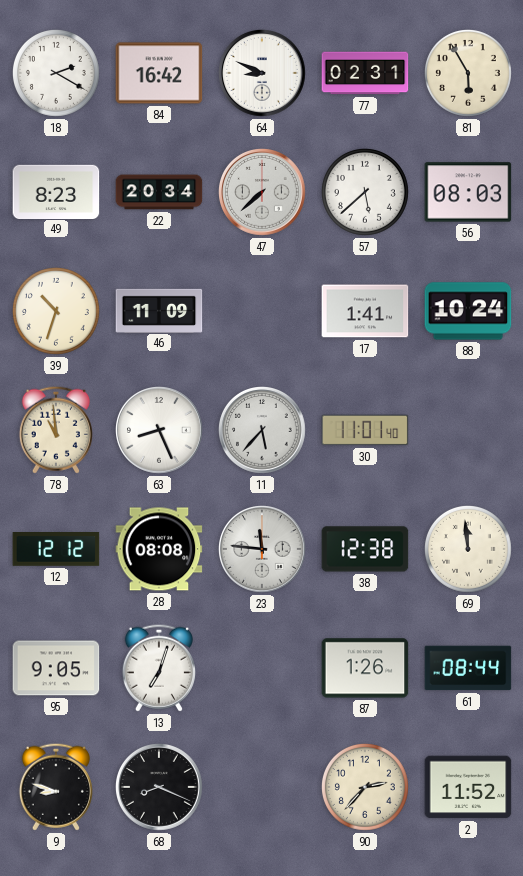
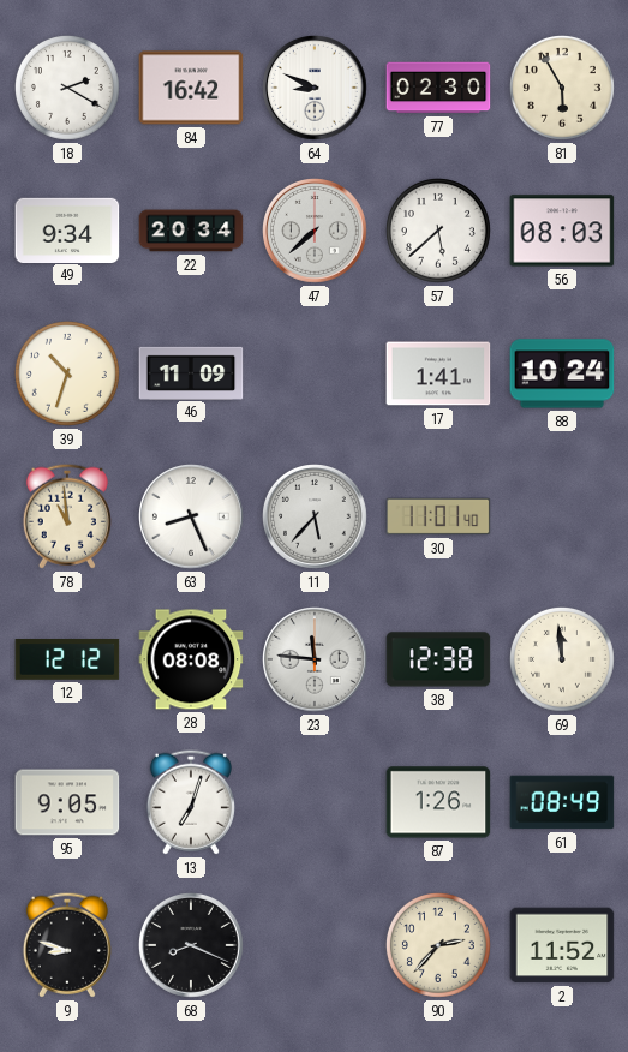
77: 02:31 -> 02:30
49: 8:23 -> 9:34
61: 08:44 -> 08:49
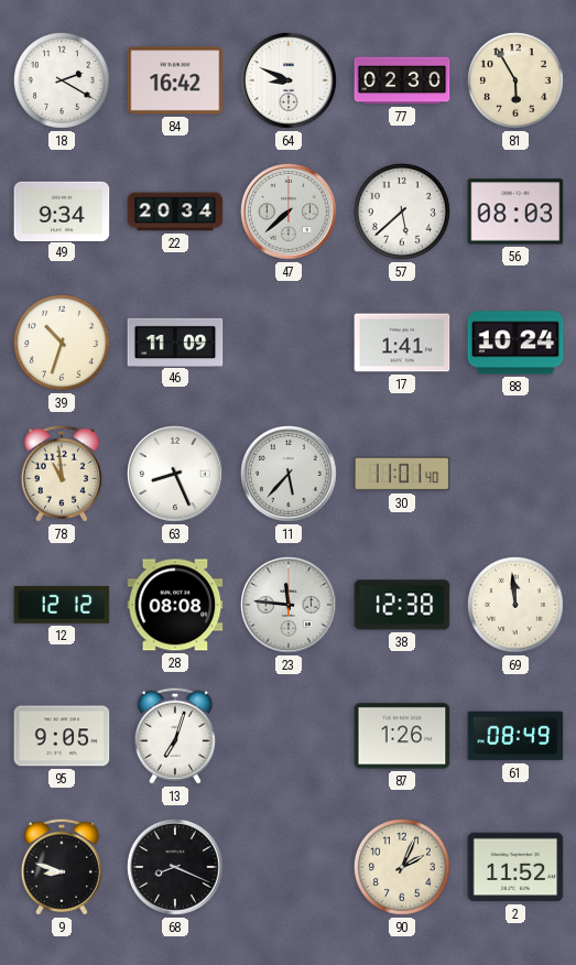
90: 2:37 -> 2:04
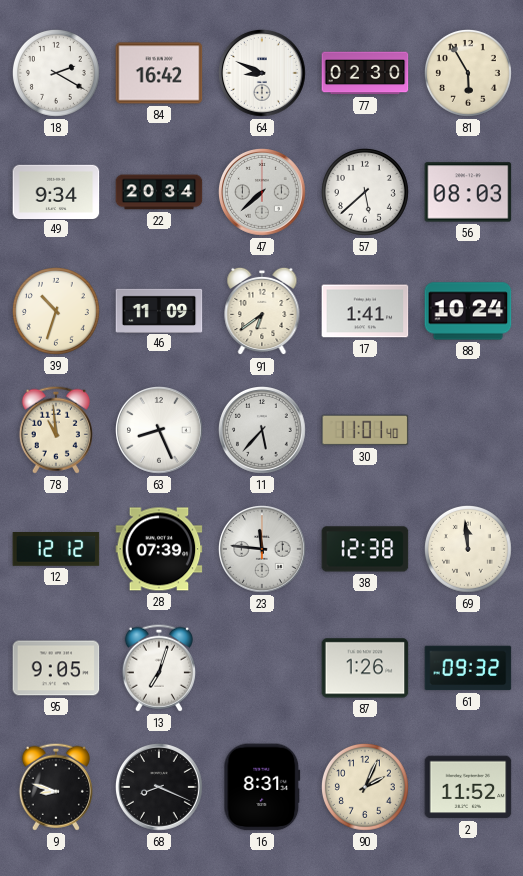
91: none -> 6:39
28: 08:08 -> 07:39
61: 08:49 -> 09:32
16: none -> 8:31
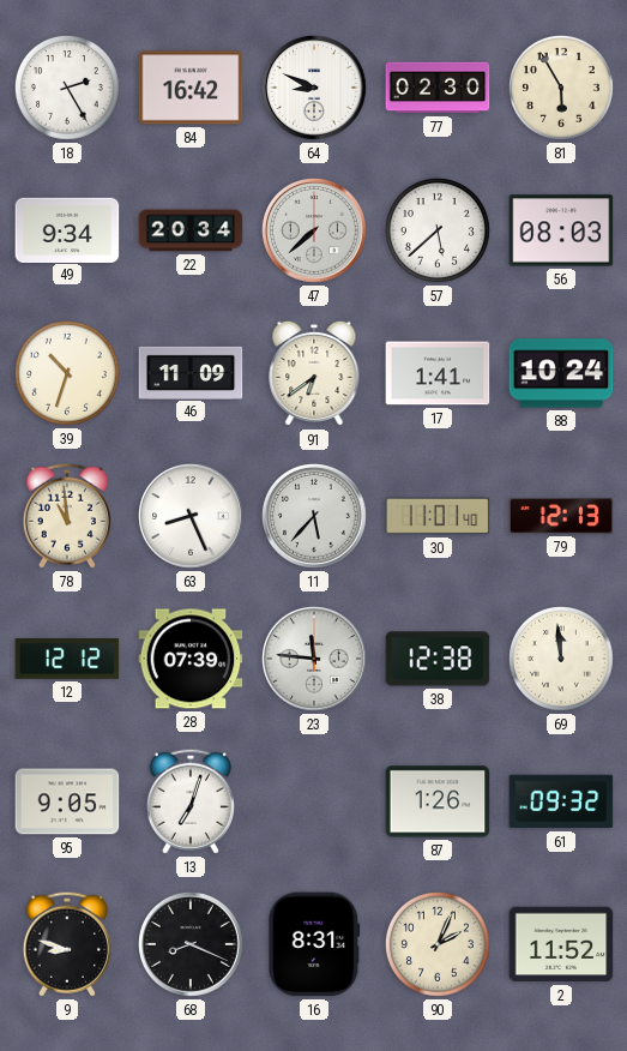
18: 2:20 -> 2:25
79: none -> 12:13
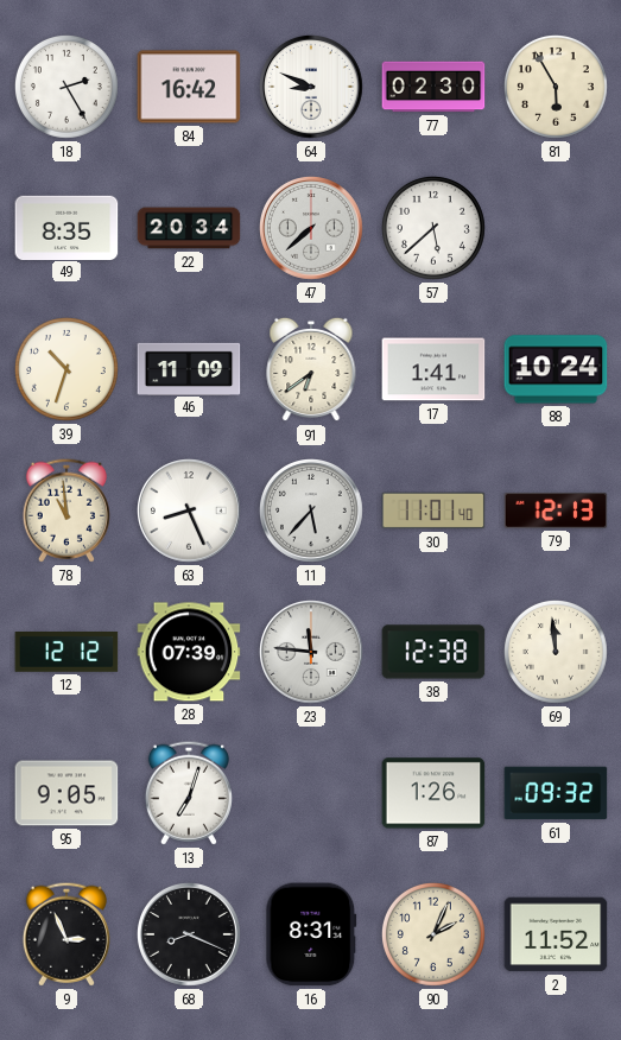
49: 9:34 -> 8:35
56: 08:03 -> none
9: 8:48 -> 2:56
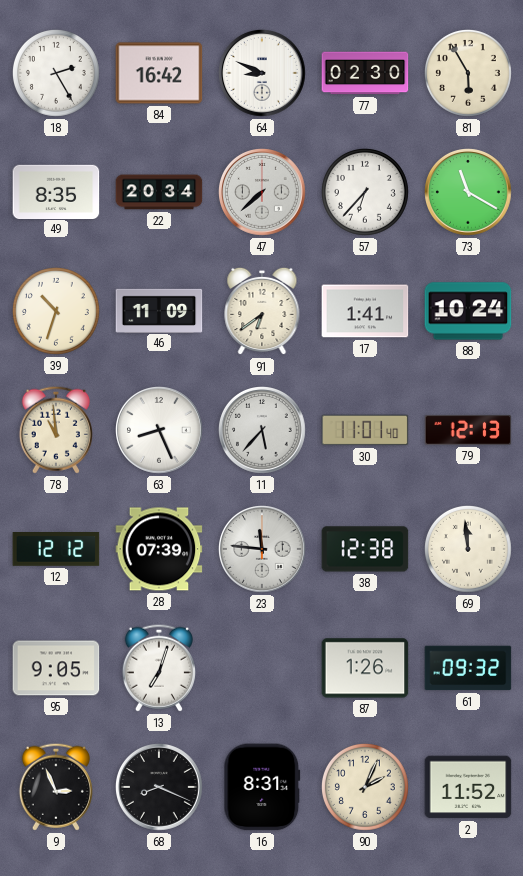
57: 5:38 -> 6:37
73: none -> 11:20
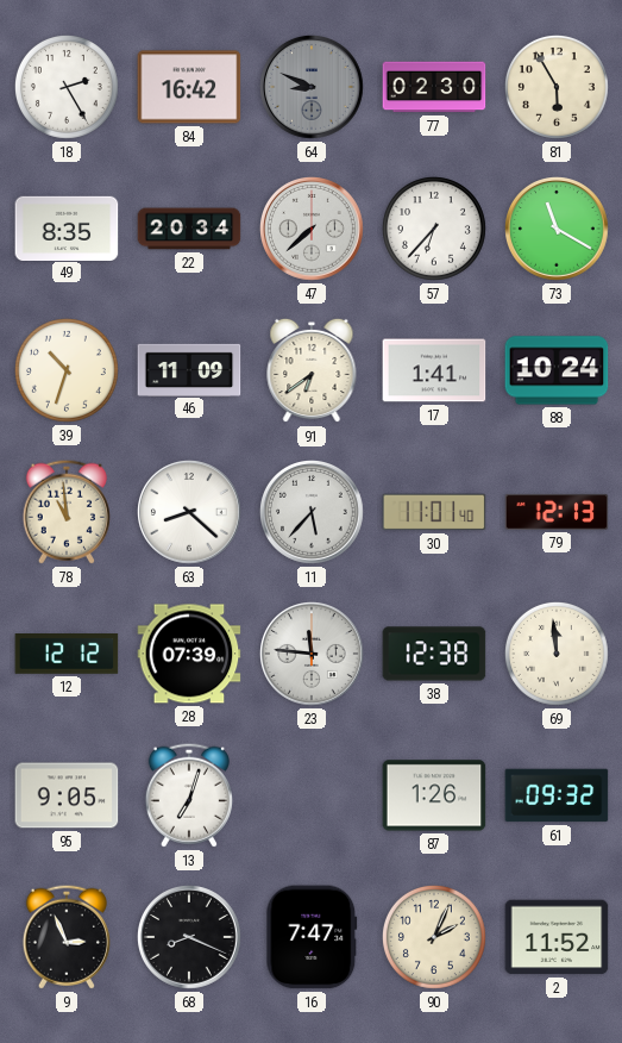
64 dial: white -> grey
63: 8:26 -> 8:22
16: 8:31 -> 7:47
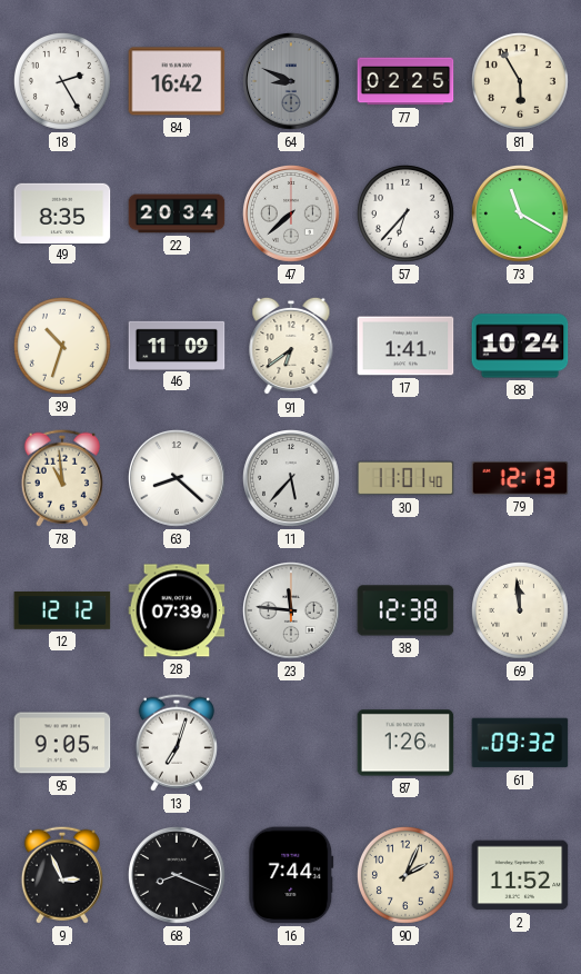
77: 02:30 -> 02:25
16: 7:47 -> 7:44
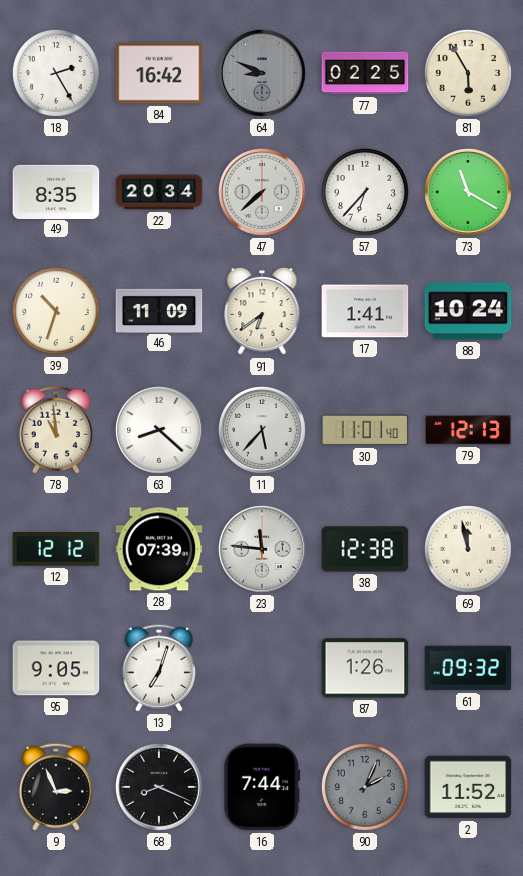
69: 11:59 -> 11:58
90 dial: cream -> grey
